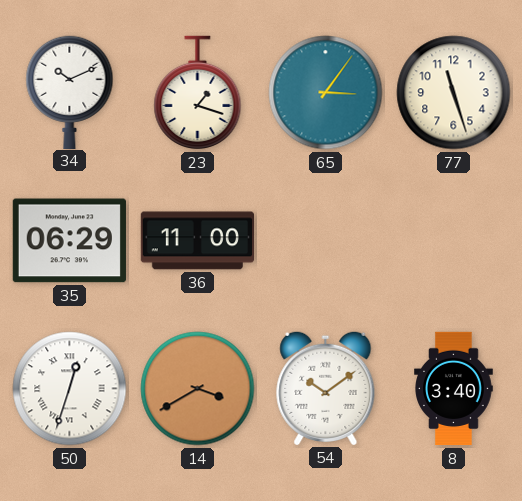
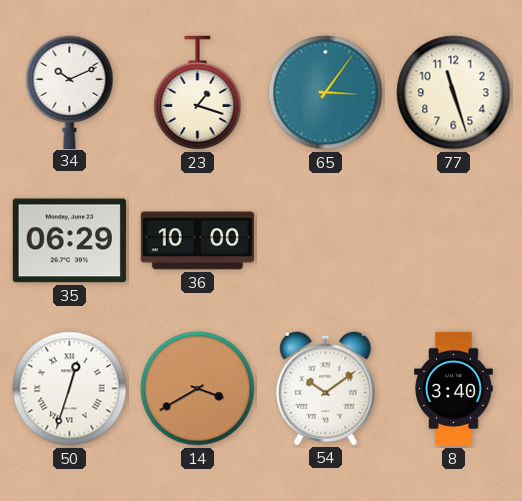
36: 11:00 -> 10:00
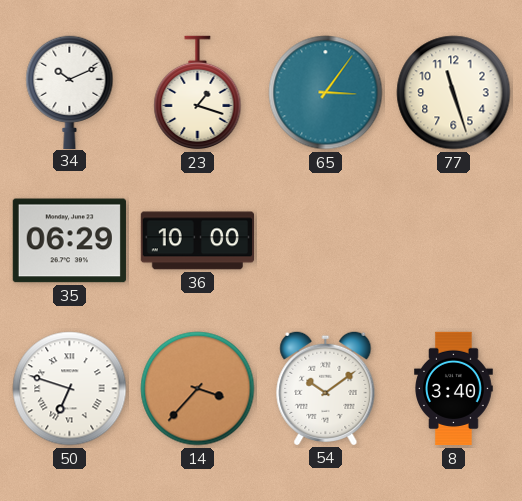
50: 12:33 -> 6:48
14: 3:40 -> 3:37
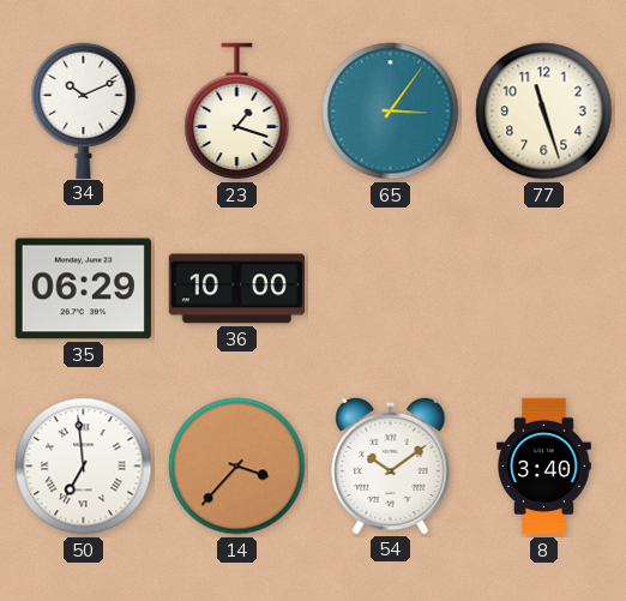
50: 6:48 -> 6:59
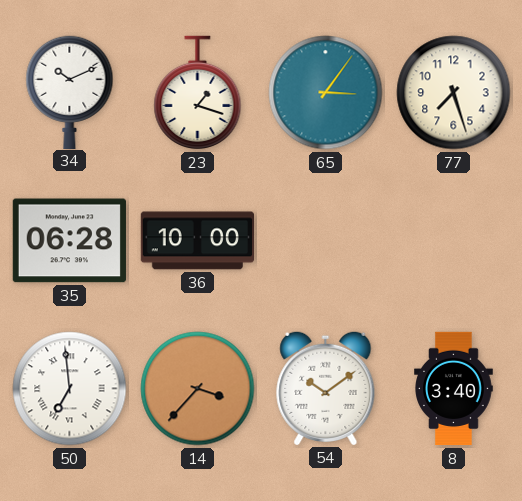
77: 11:27 -> 7:27
35: 06:29 -> 06:28
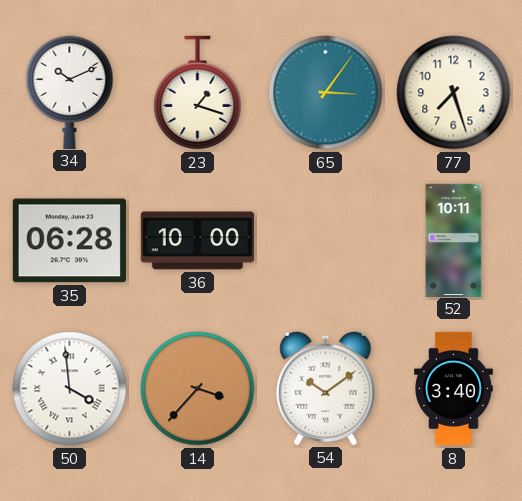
52: none -> 10:11
50: 6:59 -> 3:59
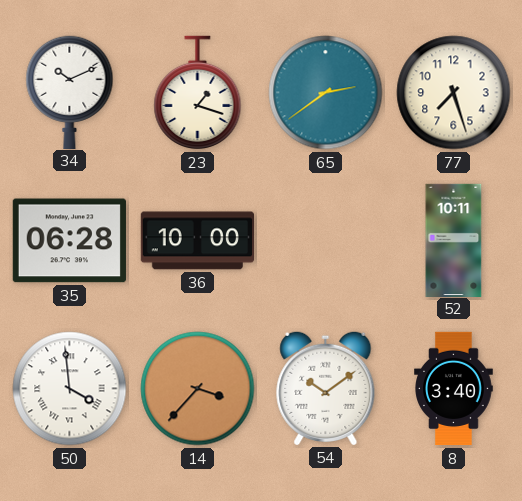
65: 3:06 -> 2:39
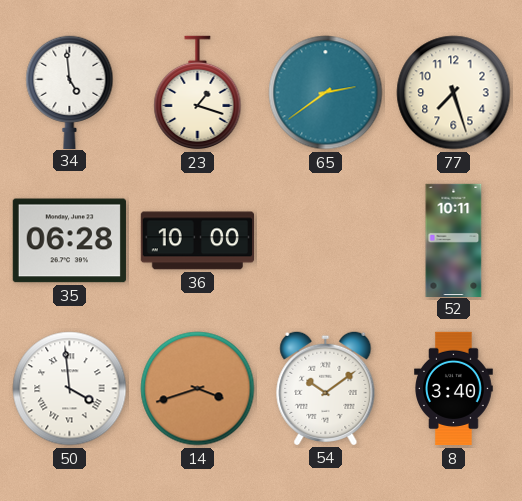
34: 10:11 -> 4:59
14: 3:37 -> 3:42
